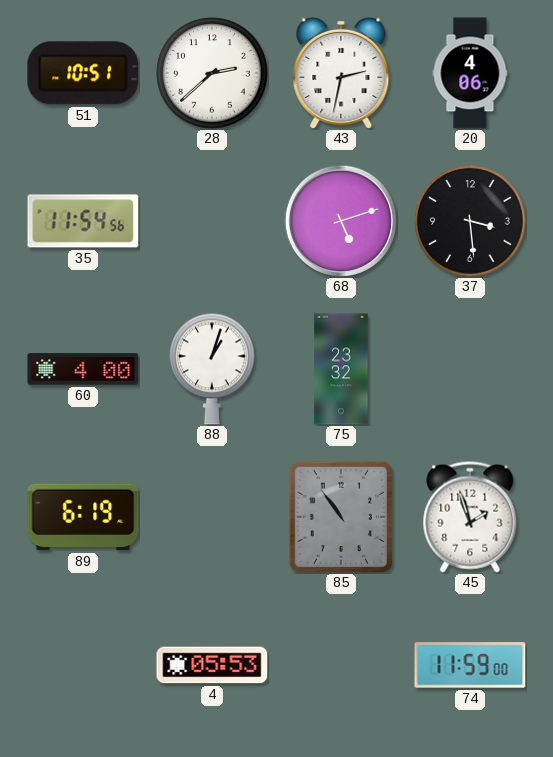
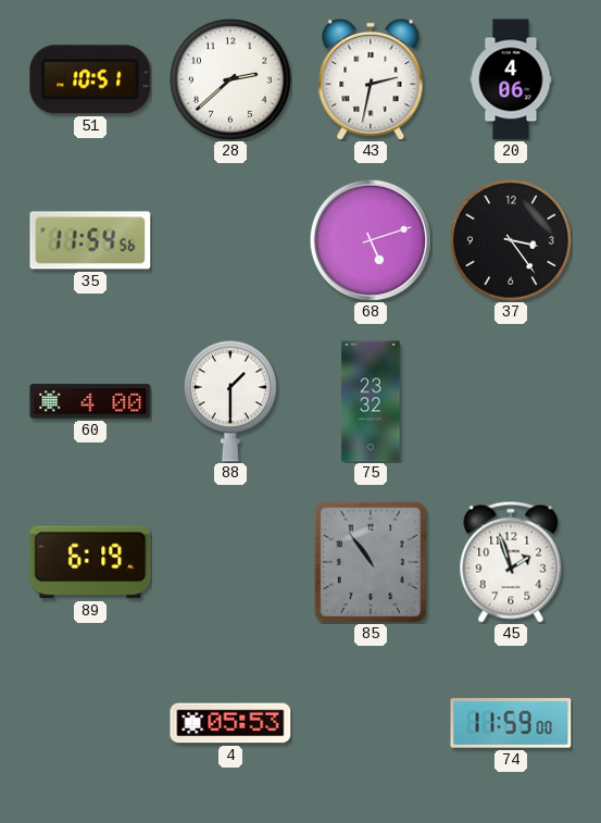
37: 3:29 -> 3:24
88: 1:03 -> 1:30
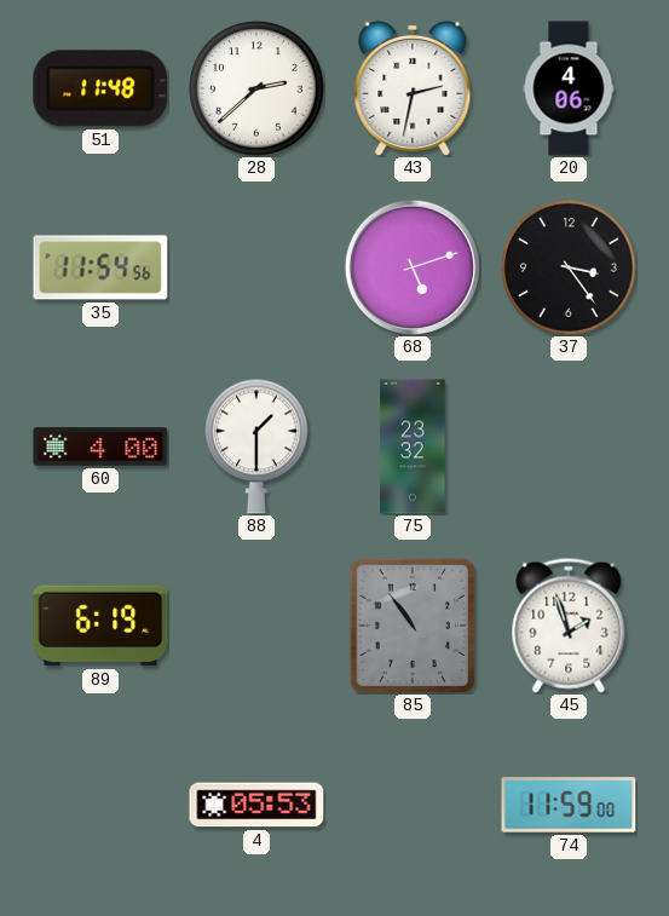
51: 10:51 -> 11:48
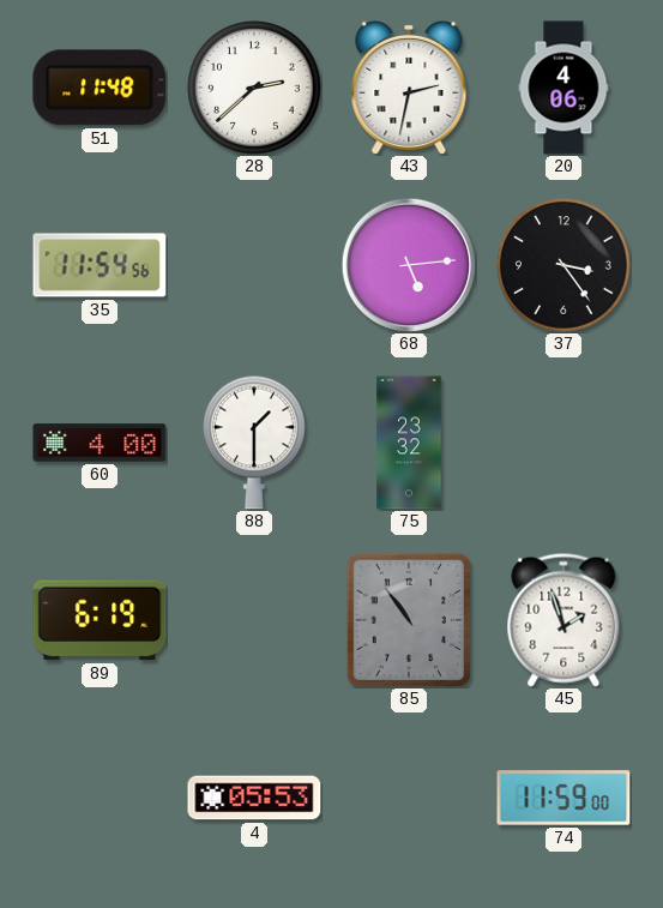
68: 5:12 -> 5:14
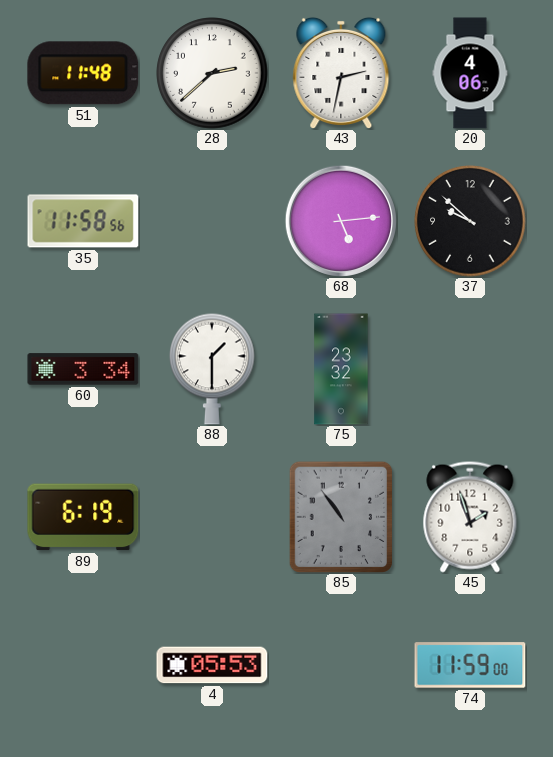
35: 11:54 -> 11:58
37: 3:24 -> 9:52
60: 4:00 -> 3:34
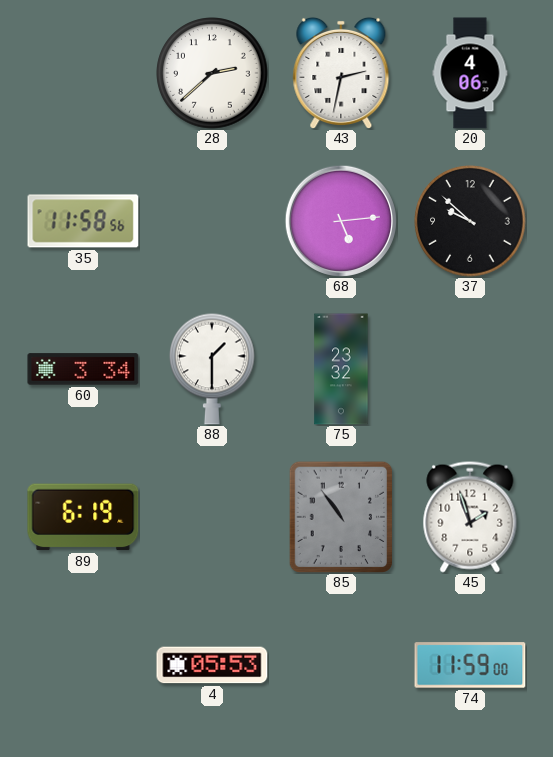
51: 11:48 -> none
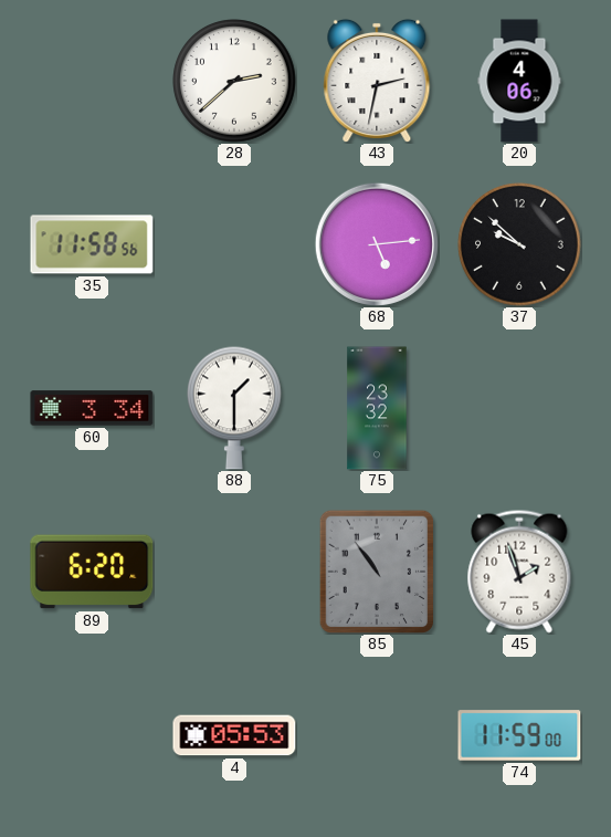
89: 6:19 -> 6:20
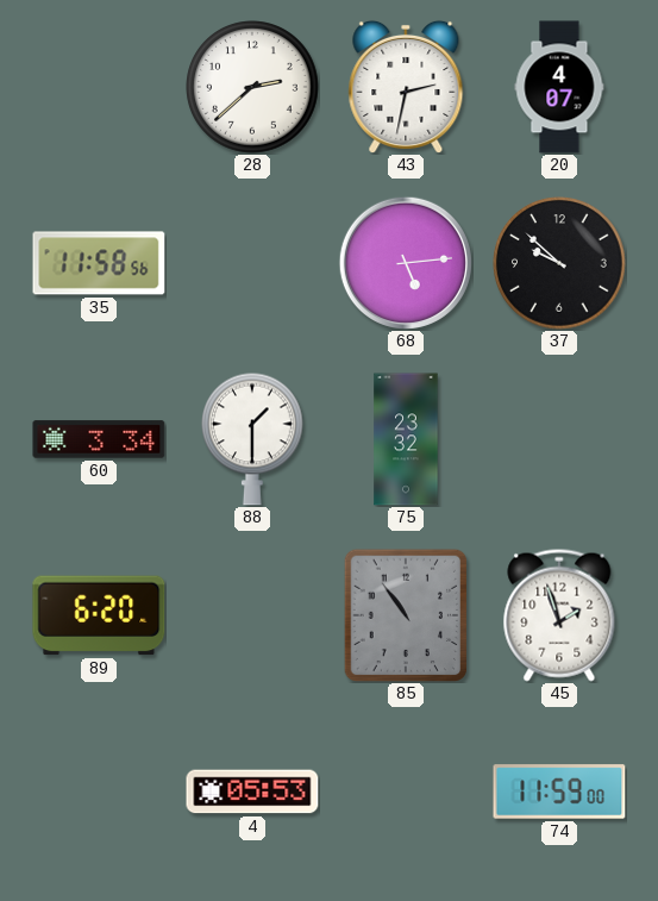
20: 4:06 -> 4:07
